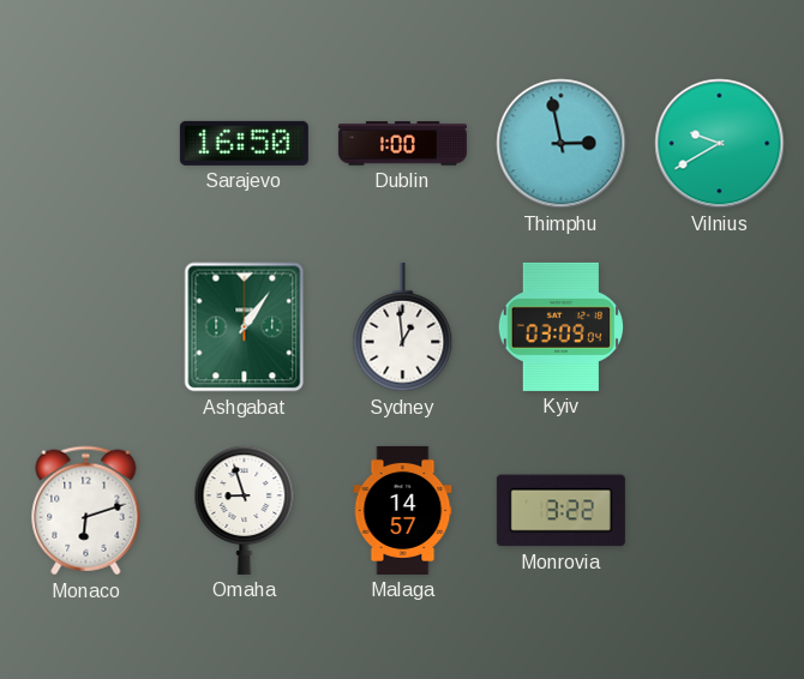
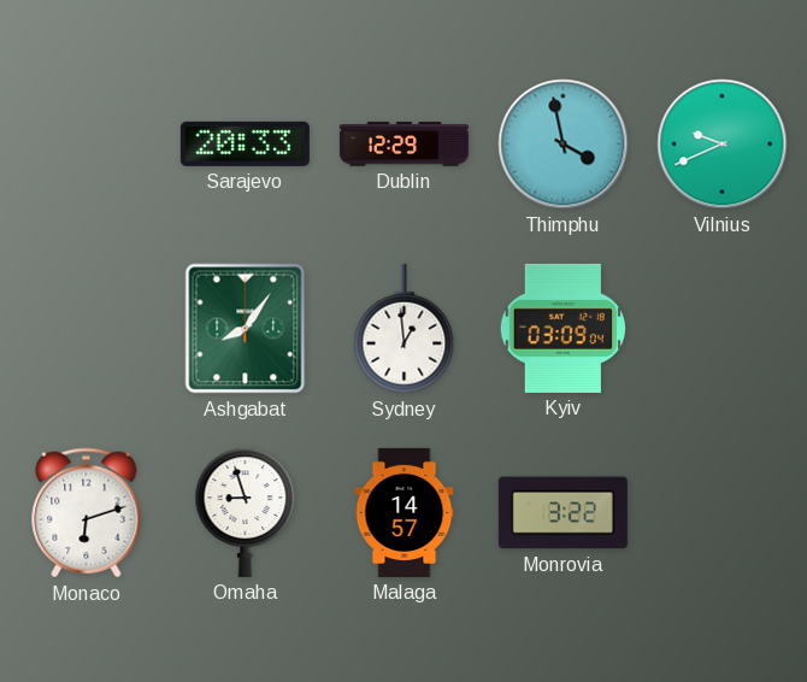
Sarajevo: 16:50 -> 20:33
Dublin: 1:00 -> 12:29
Thimphu: 2:58 -> 3:58
Vilnius: 9:40 -> 9:41
Ashgabat: 1:06 -> 8:06
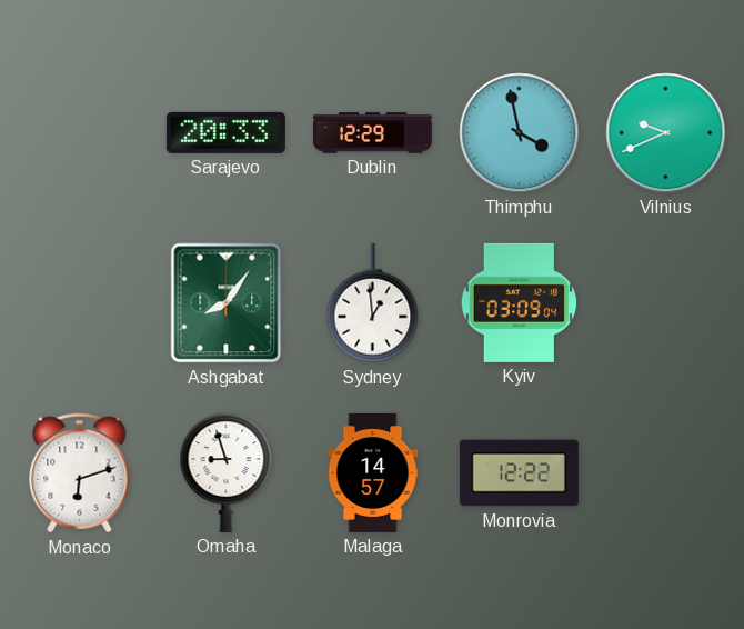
Monrovia: 3:22 -> 12:22
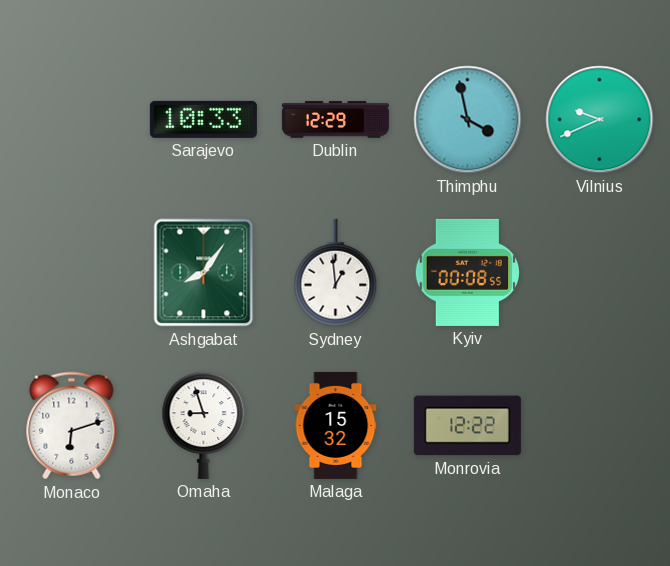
Sarajevo: 20:33 -> 10:33
Kyiv: 03:09 -> 00:08
Malaga: 14:57 -> 15:32
